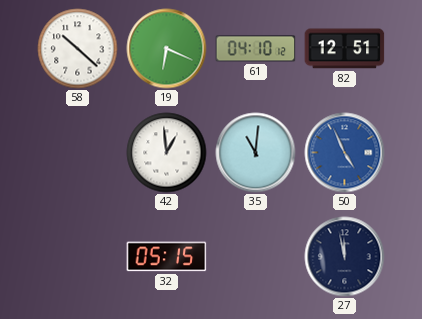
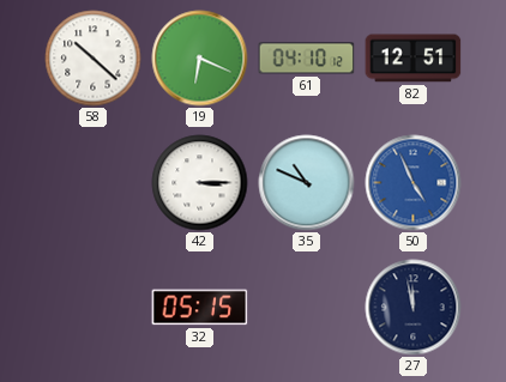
42: 12:59 -> 3:15
35: 11:01 -> 10:49
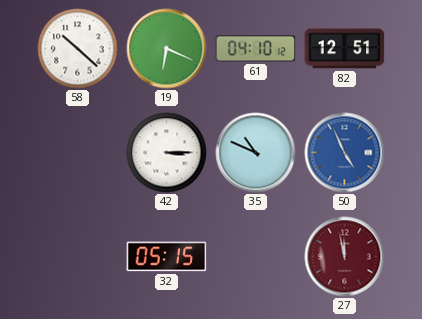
27 dial: navy -> burgundy
